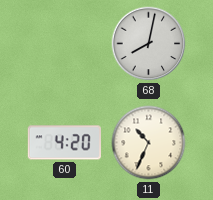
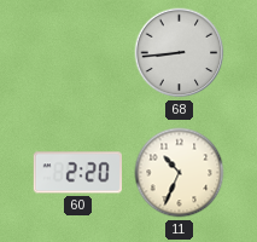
68: 8:02 -> 8:44
60: 4:20 -> 2:20
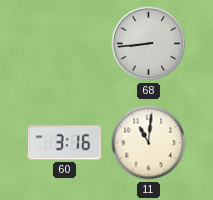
60: 2:20 -> 3:16
11: 10:34 -> 11:01
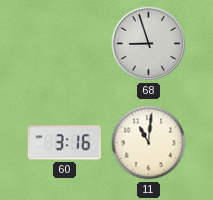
68: 8:44 -> 8:57
